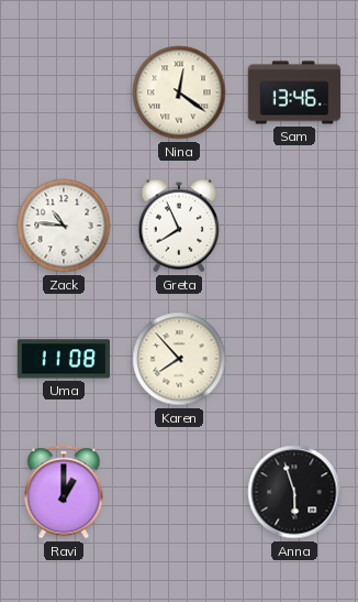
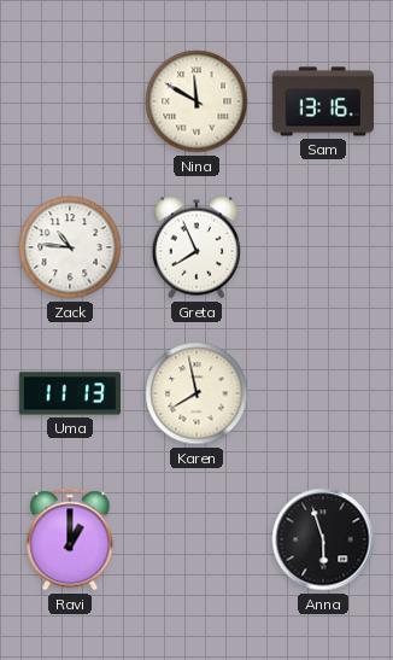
Nina: 12:21 -> 11:50
Sam: 13:46 -> 13:16
Uma: 11:08 -> 11:13
Karen: 7:53 -> 7:58
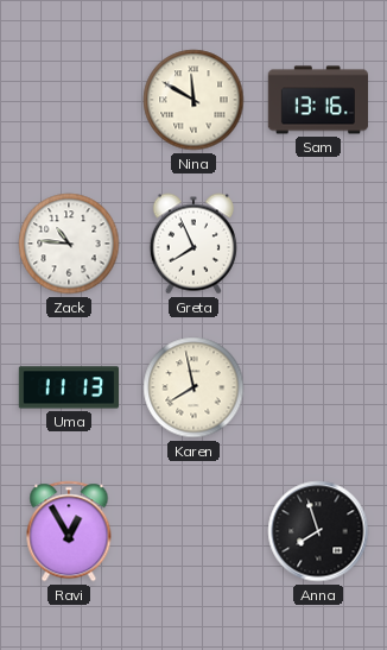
Ravi: 1:00 -> 12:55
Anna: 5:57 -> 7:57
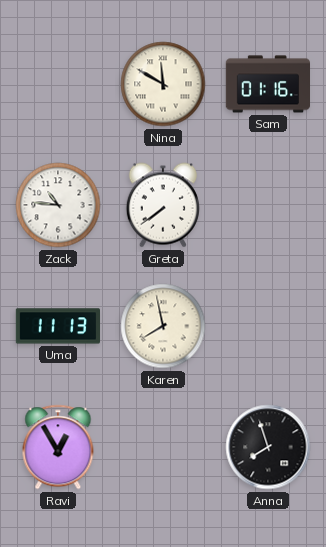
Sam: 13:16 -> 01:16
Greta: 7:56 -> 7:39
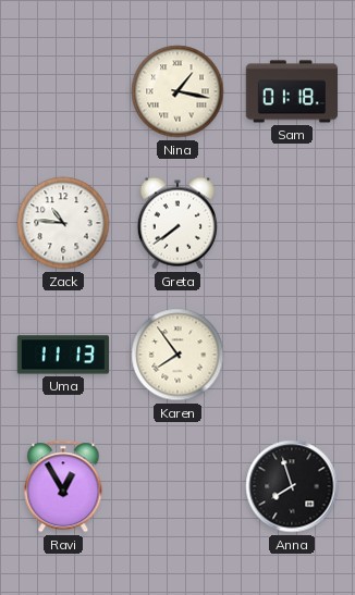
Nina: 11:50 -> 1:17
Sam: 01:16 -> 01:18
Karen: 7:58 -> 7:54
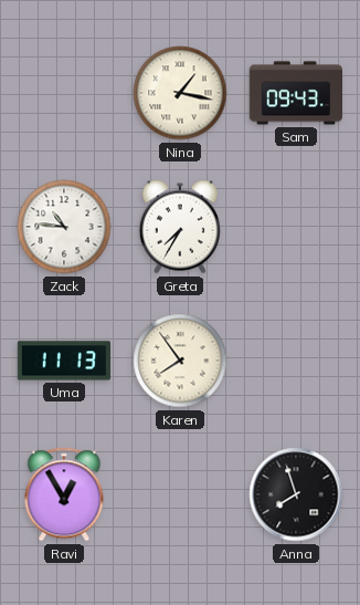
Sam: 01:18 -> 09:43
Greta: 7:39 -> 7:35
